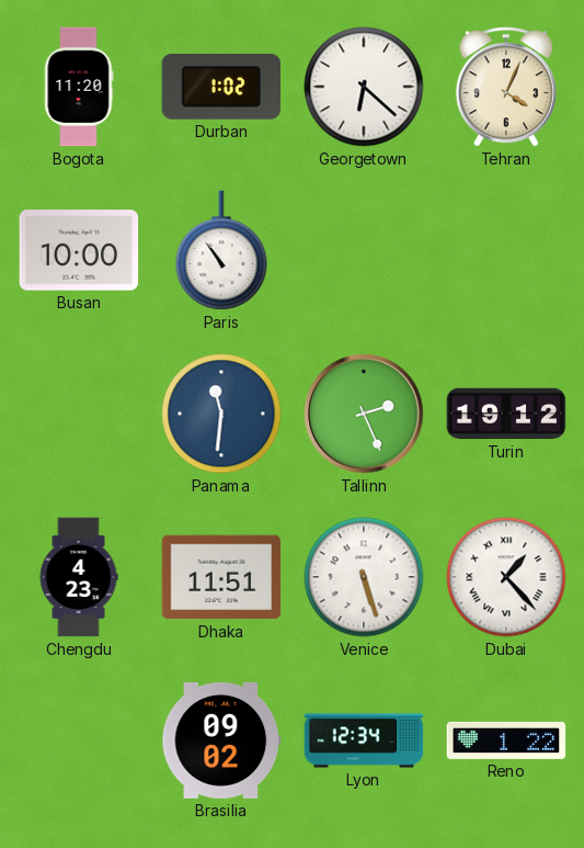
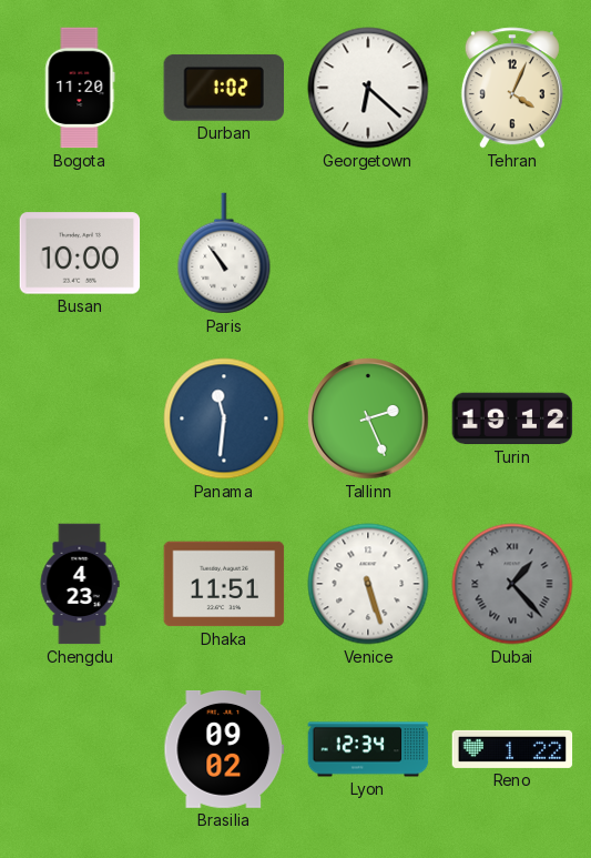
Dubai dial: white -> grey
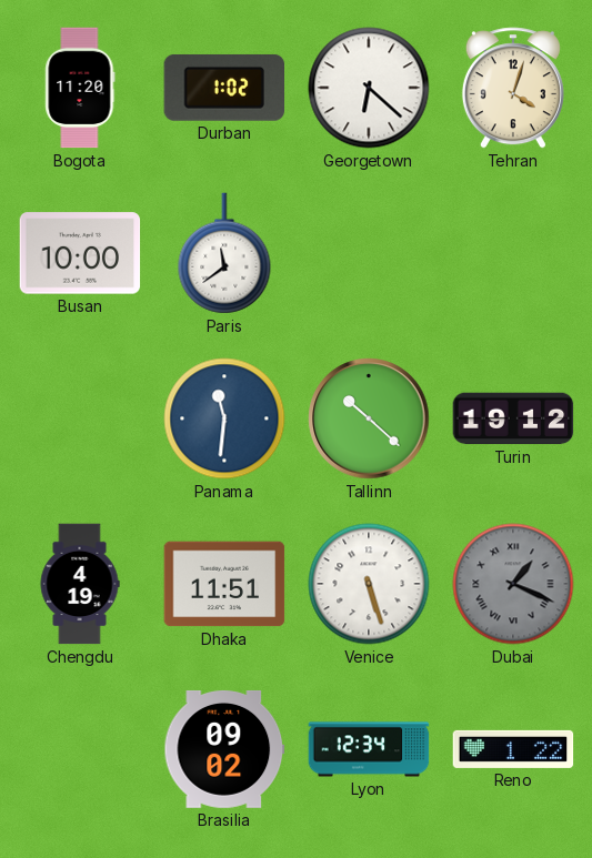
Tehran: 4:04 -> 4:03
Paris: 10:54 -> 11:39
Tallinn: 2:26 -> 10:22
Chengdu: 4:23 -> 4:19
Dubai: 1:23 -> 1:19
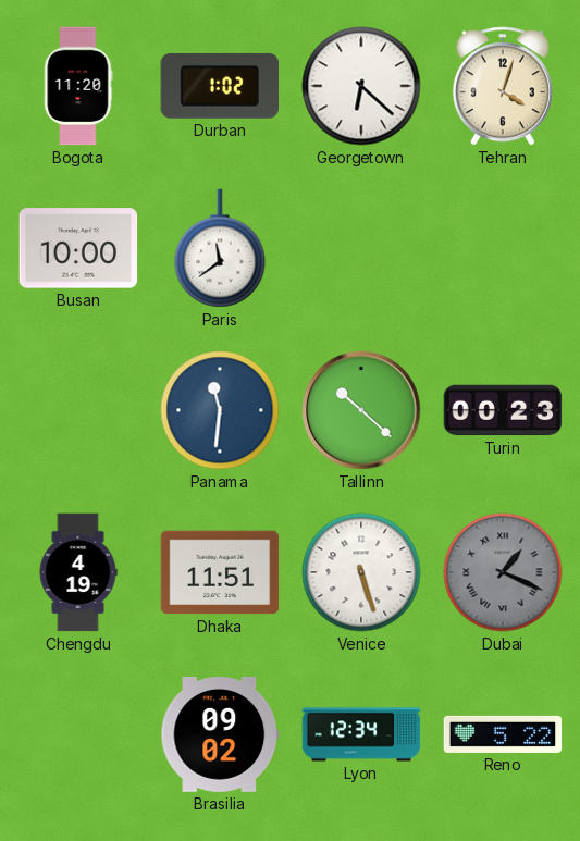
Turin: 19:12 -> 00:23
Reno: 1:22 -> 5:22
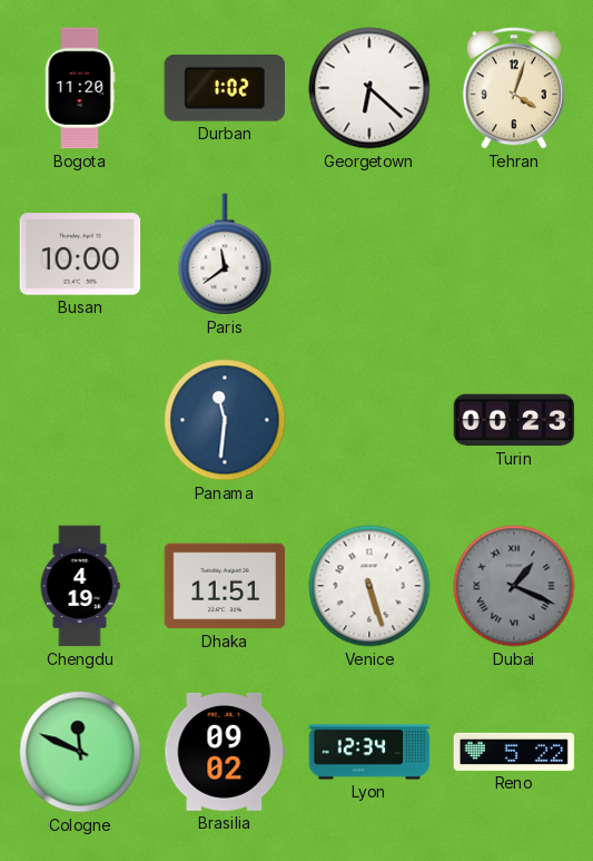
Tallinn: 10:22 -> none
Cologne: none -> 11:49
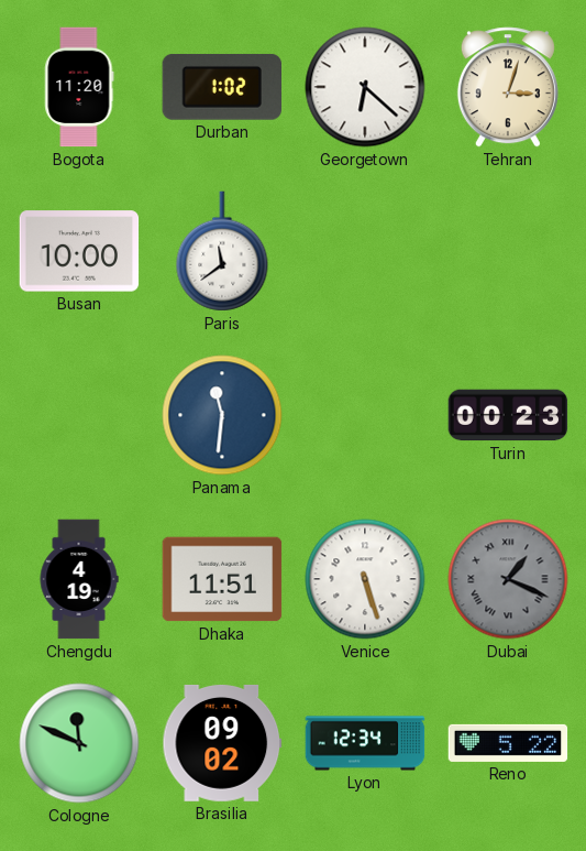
Tehran: 4:03 -> 3:03
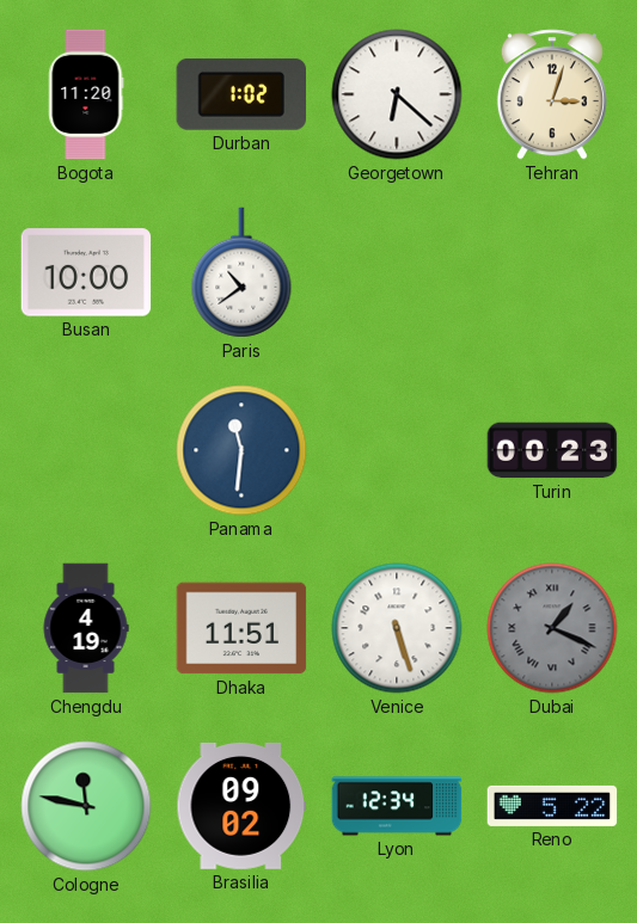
Paris: 11:39 -> 10:39
Cologne: 11:49 -> 11:47
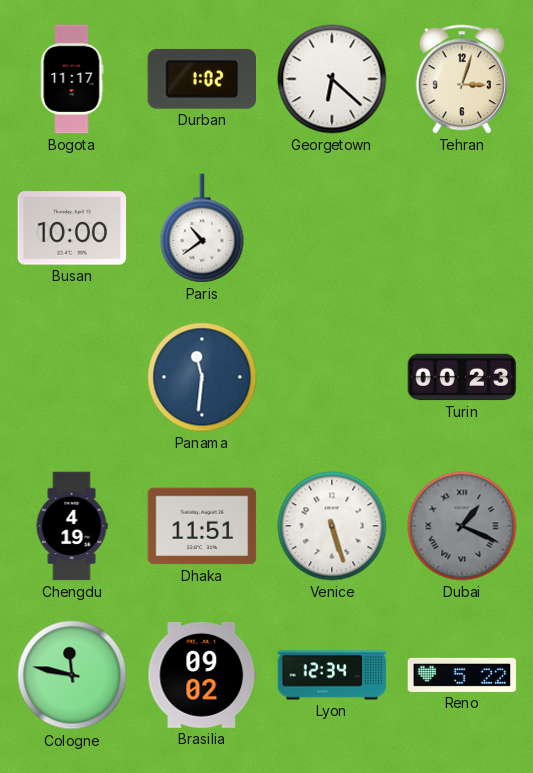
Bogota: 11:20 -> 11:17
